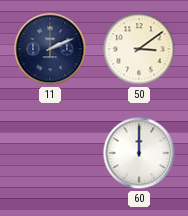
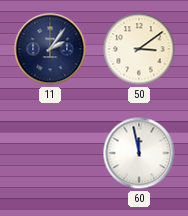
11: 2:11 -> 2:06
60: 12:00 -> 11:58
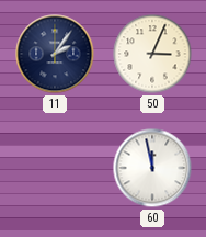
50: 3:09 -> 3:04
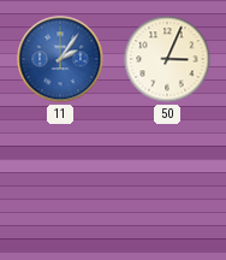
11 dial: navy -> blue
60: 11:58 -> none
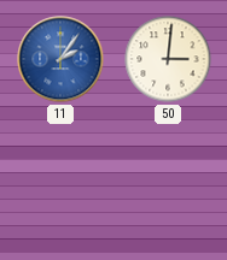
50: 3:04 -> 3:01
